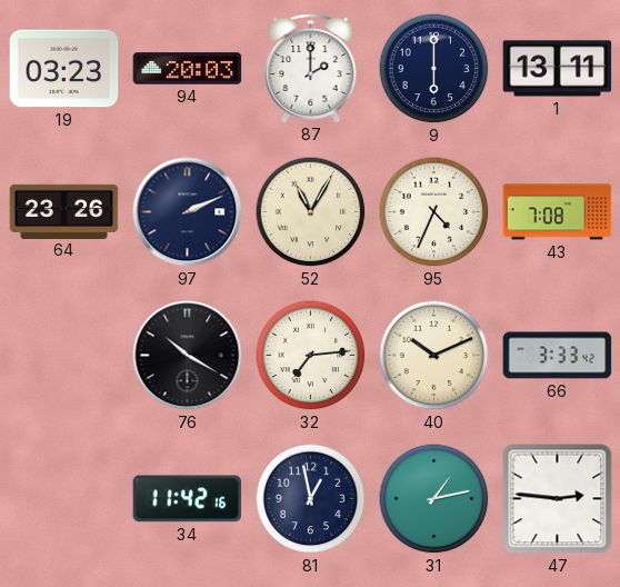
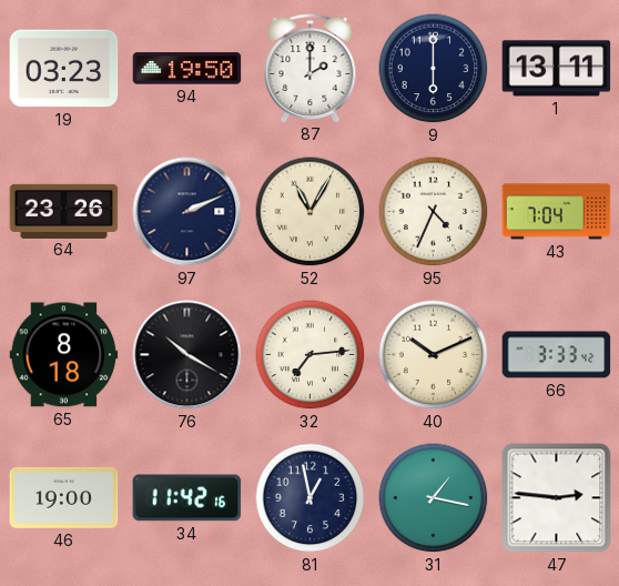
94: 20:03 -> 19:50
43: 7:08 -> 7:04
65: none -> 8:18
46: none -> 19:00
31: 1:13 -> 1:17
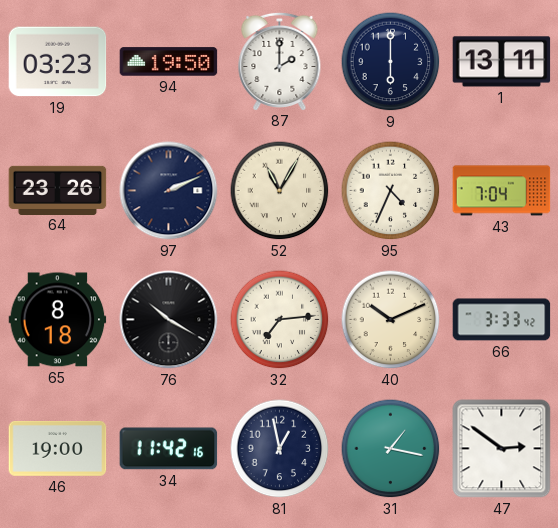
47: 2:46 -> 2:51
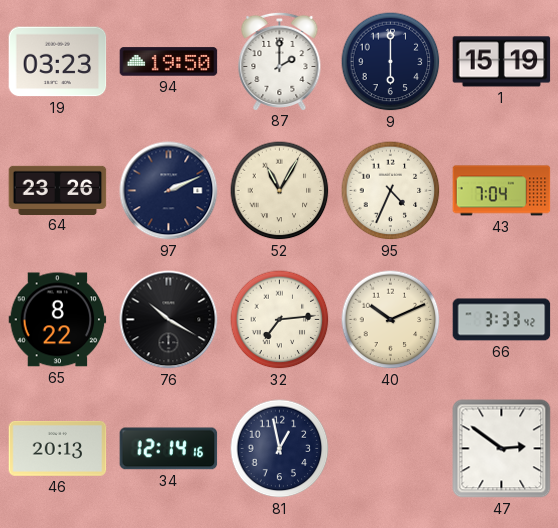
1: 13:11 -> 15:19
65: 8:18 -> 8:22
46: 19:00 -> 20:13
34: 11:42 -> 12:14
31: 1:17 -> none
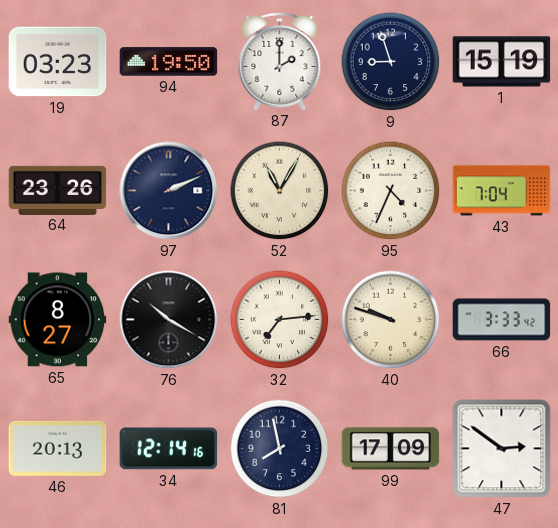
9: 6:00 -> 8:57
65: 8:22 -> 8:27
40: 10:11 -> 9:48
81: 12:58 -> 7:58
99: none -> 17:09
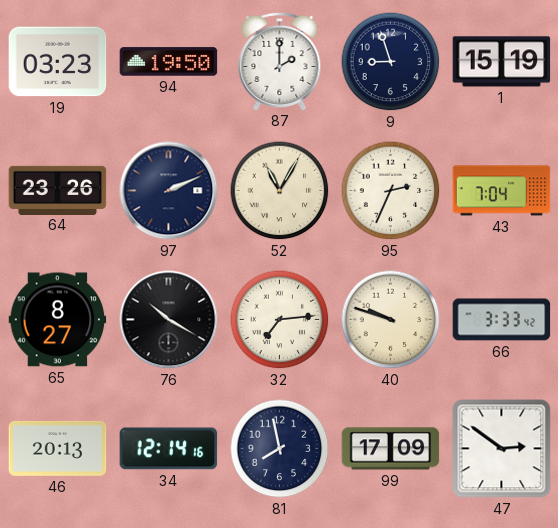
95: 4:34 -> 2:34
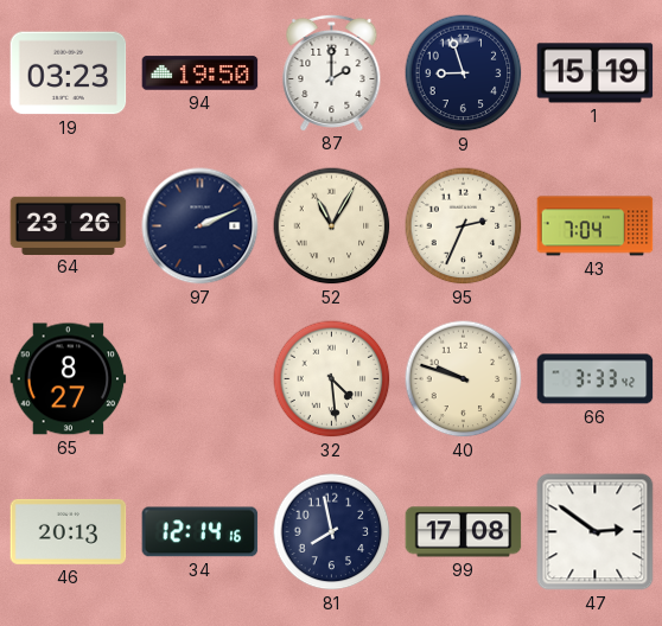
76: 10:20 -> none
32: 7:14 -> 4:29
99: 17:09 -> 17:08
